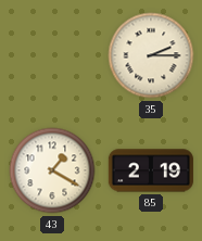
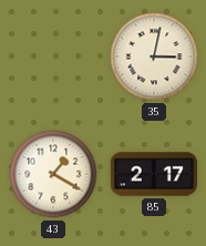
35: 2:15 -> 3:02
85: 2:19 -> 2:17
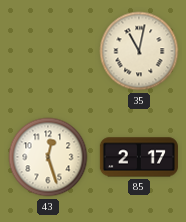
35: 3:02 -> 11:02
43: 1:20 -> 12:27
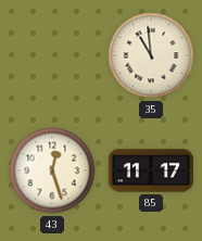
35: 11:02 -> 10:59
85: 2:17 -> 11:17
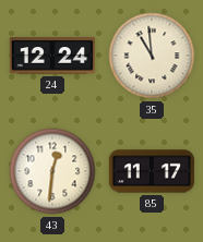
24: none -> 12:24
43: 12:27 -> 12:31
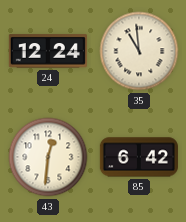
85: 11:17 -> 6:42
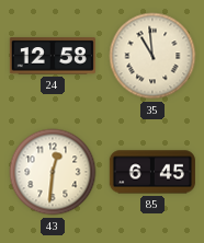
24: 12:24 -> 12:58
85: 6:42 -> 6:45
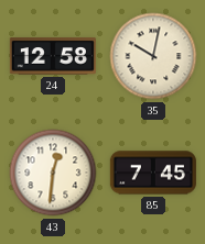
35: 10:59 -> 10:02
85: 6:45 -> 7:45
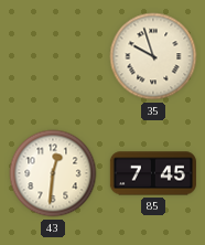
24: 12:58 -> none
35: 10:02 -> 9:57
